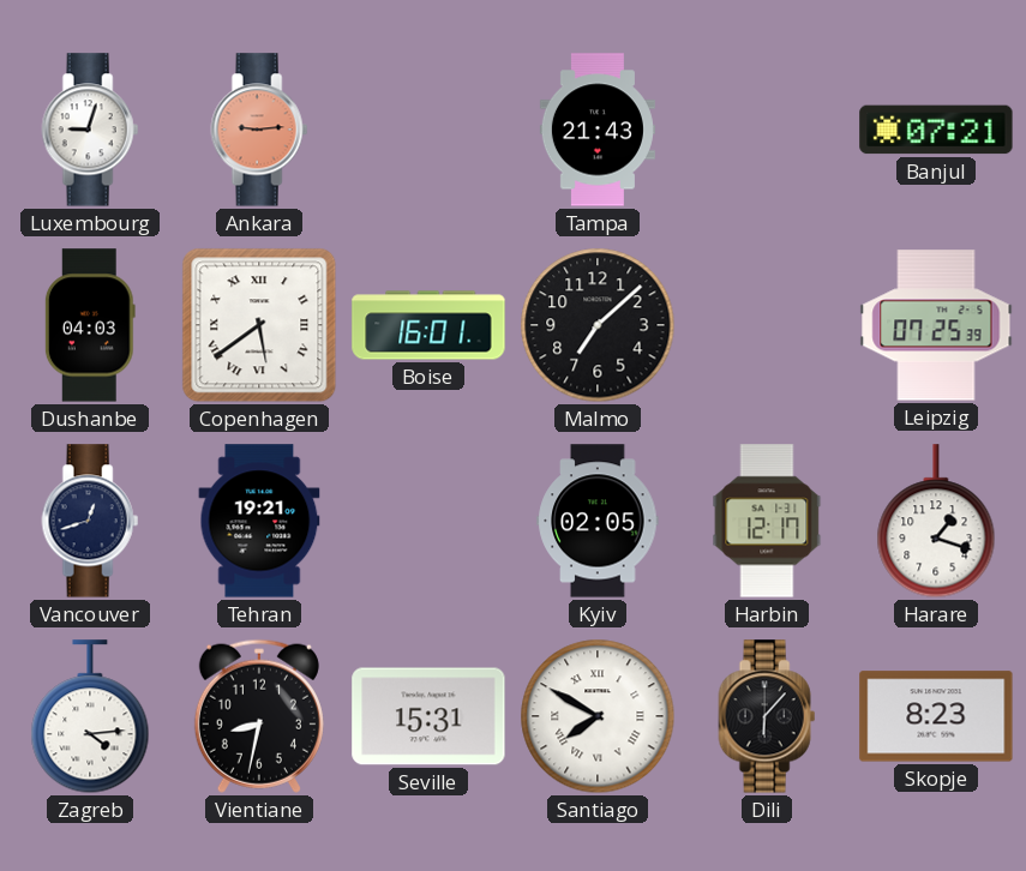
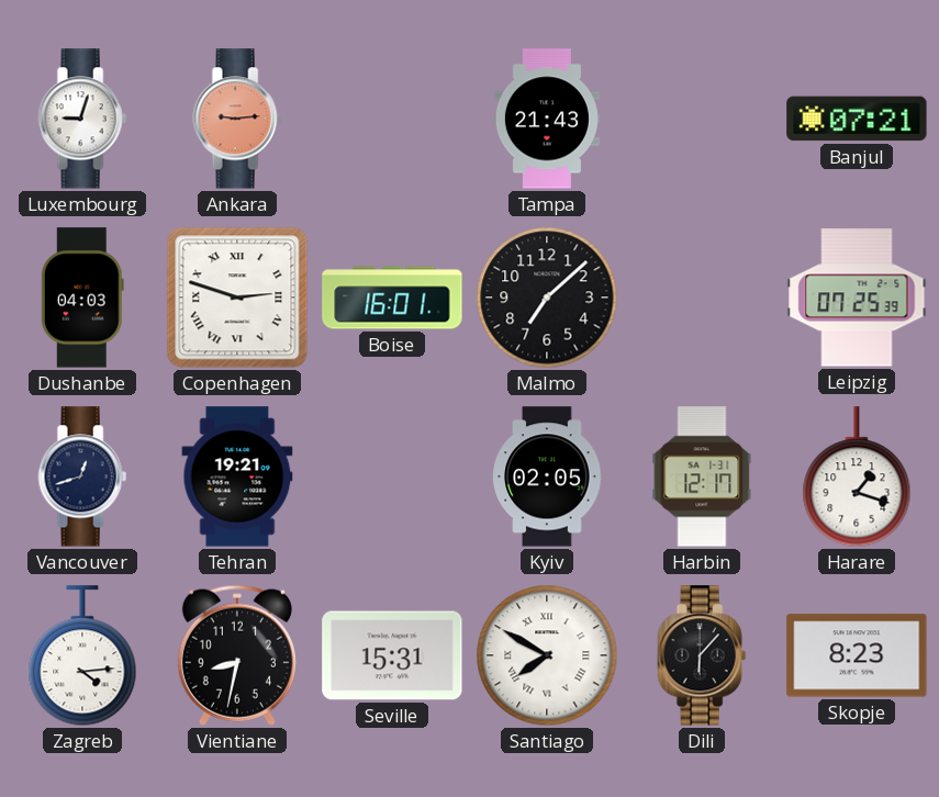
Copenhagen: 5:39 -> 2:48
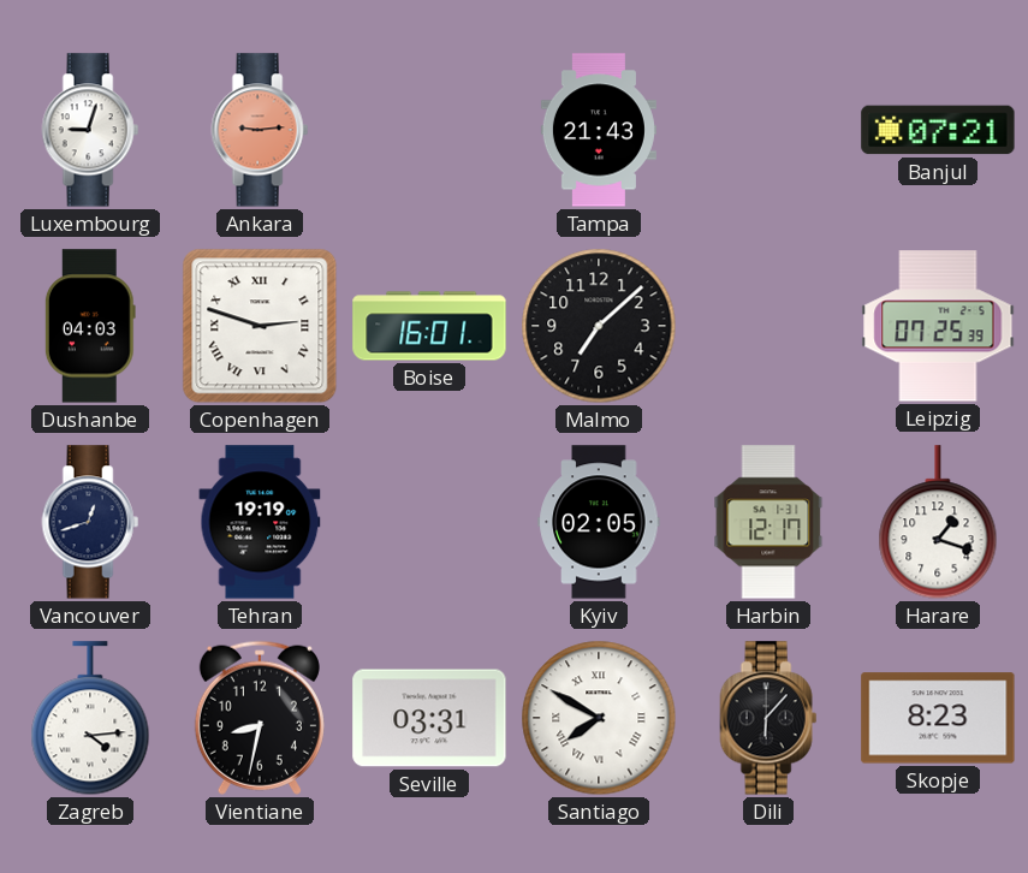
Tehran: 19:21 -> 19:19
Seville: 15:31 -> 03:31
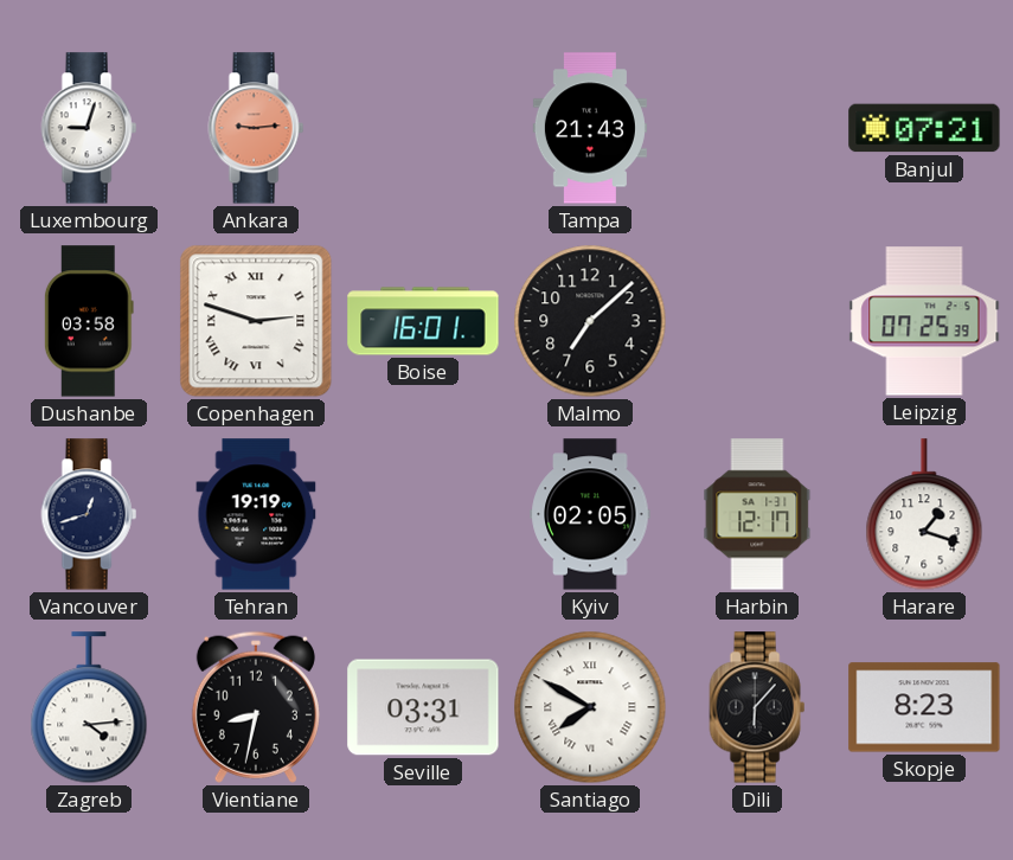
Dushanbe: 04:03 -> 03:58
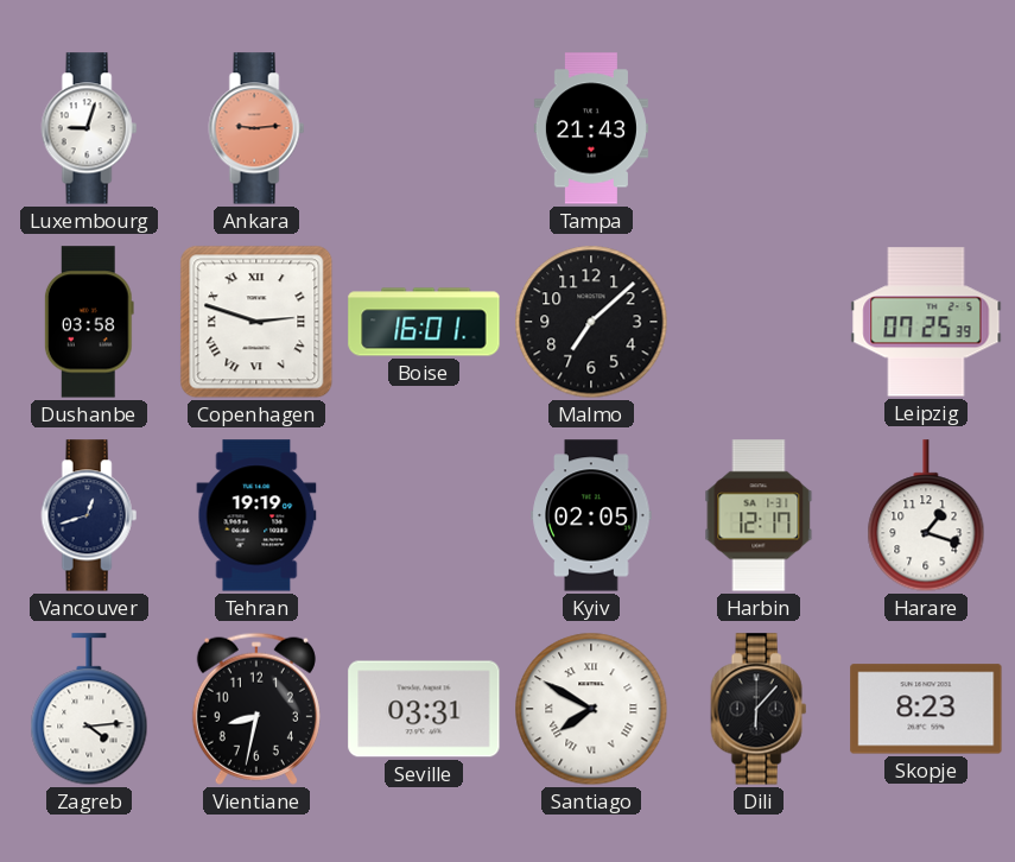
Banjul: 07:21 -> none
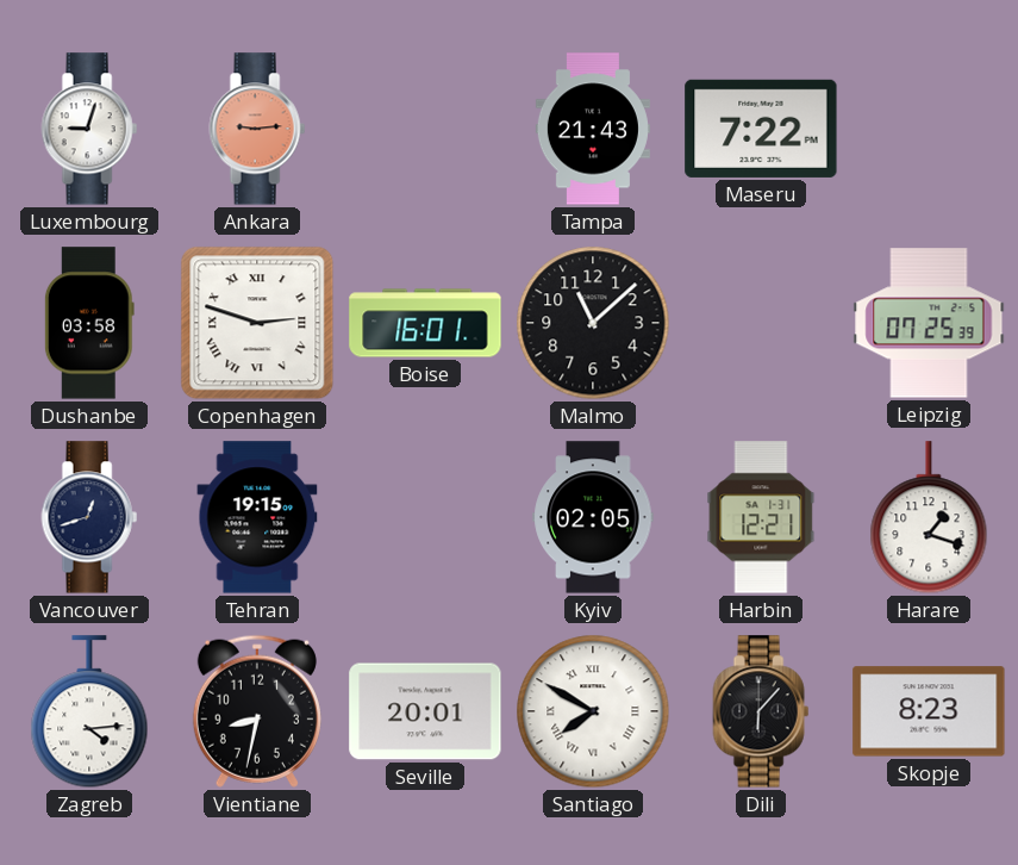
Maseru: none -> 7:22
Malmo: 7:08 -> 11:08
Tehran: 19:19 -> 19:15
Harbin: 12:17 -> 12:21
Seville: 03:31 -> 20:01
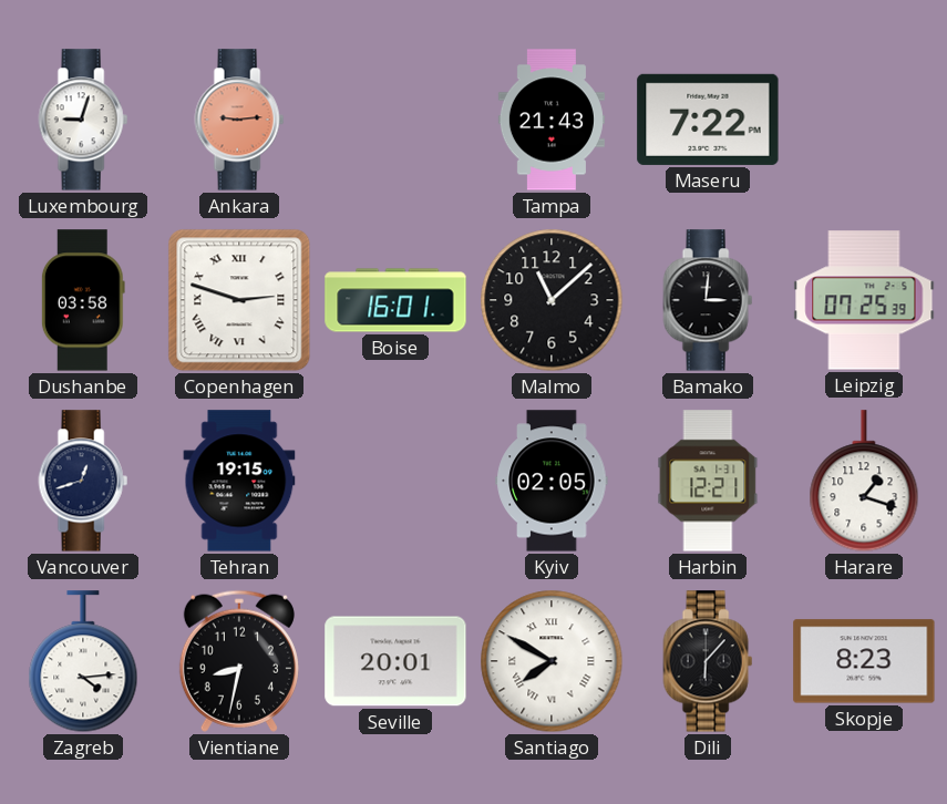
Bamako: none -> 3:01
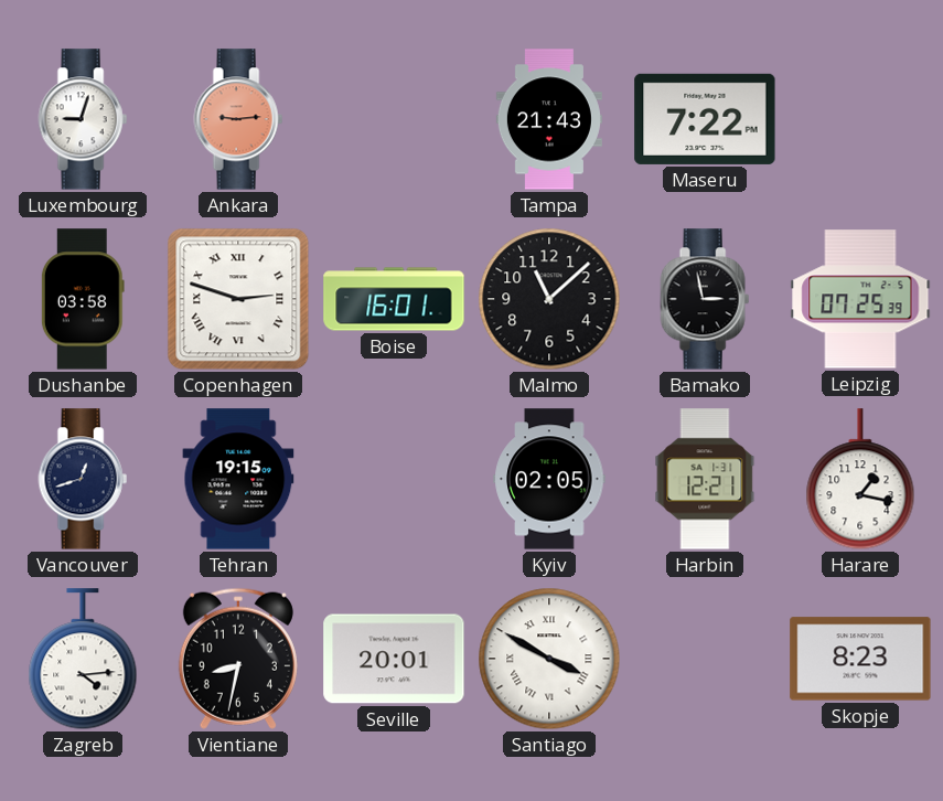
Bamako: 3:01 -> 2:58
Harare: 1:18 -> 1:17
Santiago: 7:50 -> 3:50
Dili: 6:07 -> none
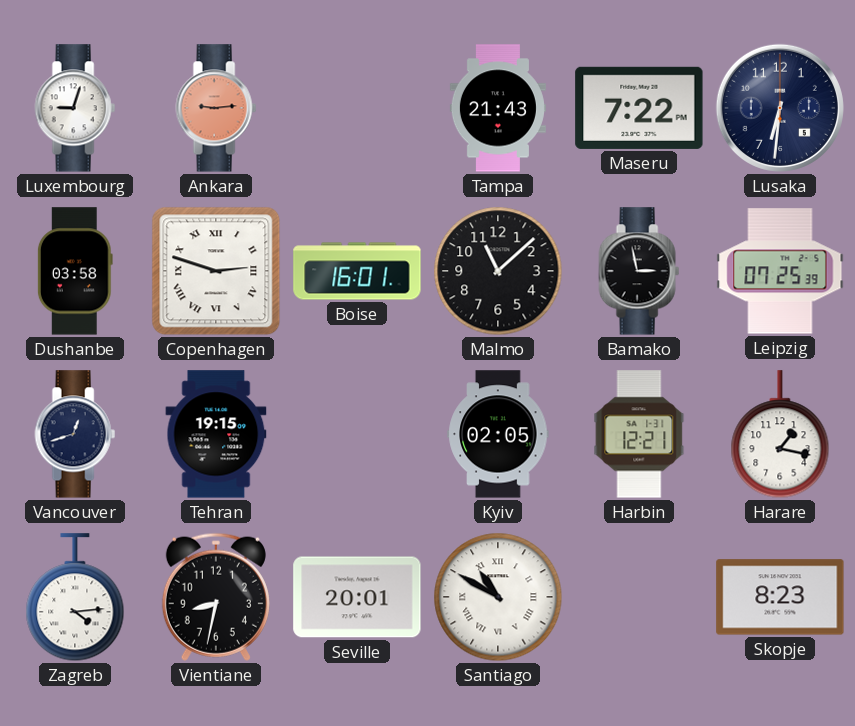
Lusaka: none -> 6:31
Santiago: 3:50 -> 10:50
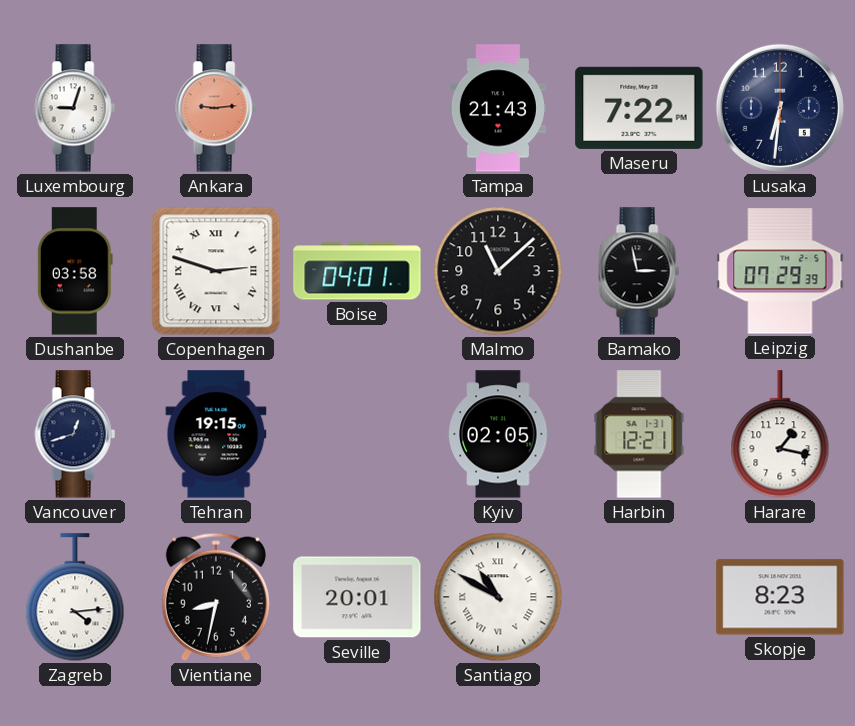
Boise: 16:01 -> 04:01
Leipzig: 07:25 -> 07:29
